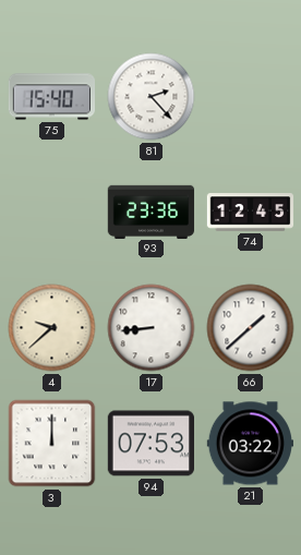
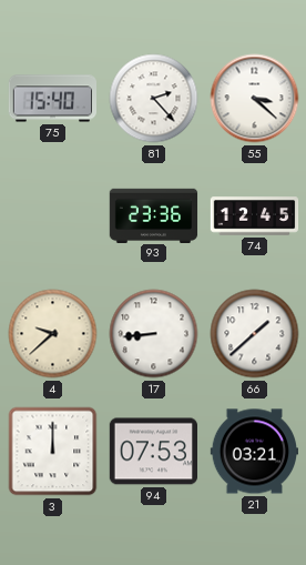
55: none -> 3:22
21: 03:22 -> 03:21
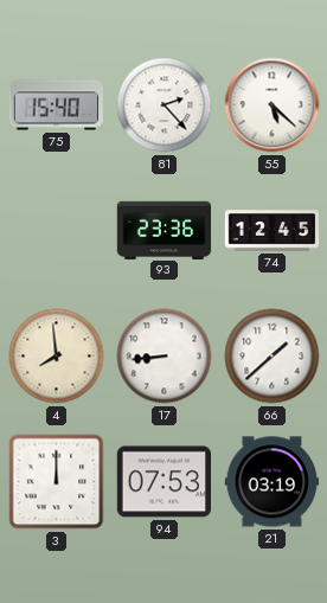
55: 3:22 -> 5:22
4: 9:38 -> 7:59
21: 03:21 -> 03:19
